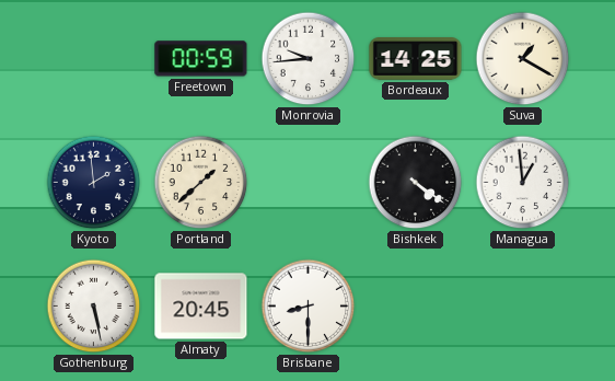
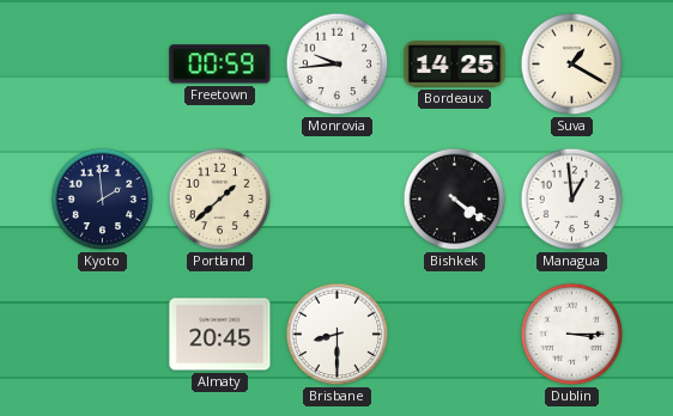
Gothenburg: 5:28 -> none
Dublin: none -> 3:15
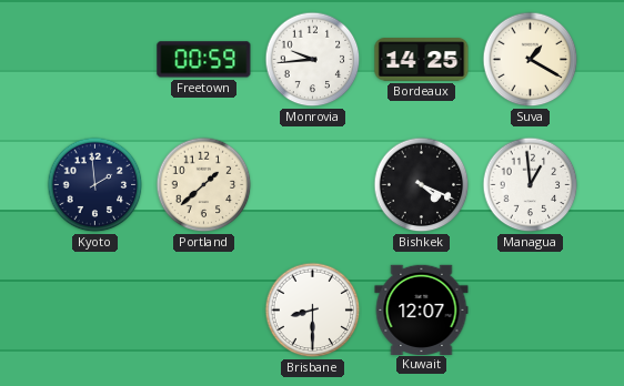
Bishkek: 4:21 -> 4:19
Almaty: 20:45 -> none
Kuwait: none -> 12:07
Dublin: 3:15 -> none
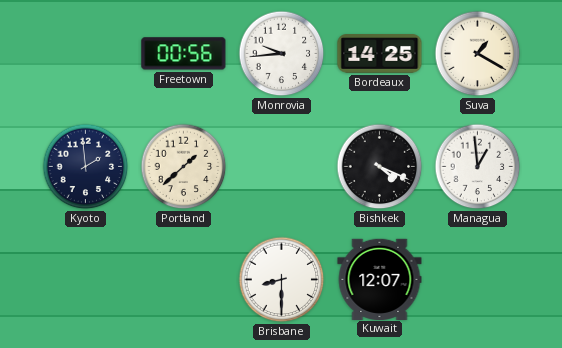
Freetown: 00:59 -> 00:56
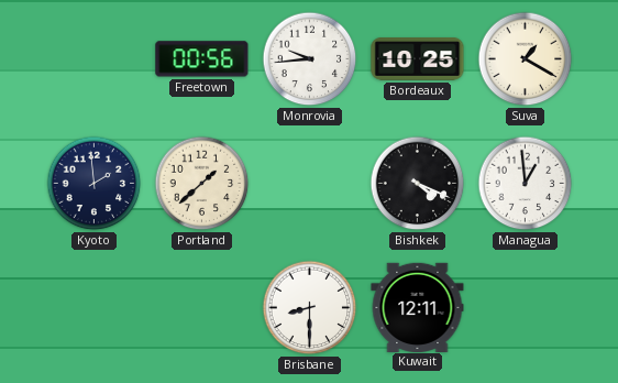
Bordeaux: 14:25 -> 10:25
Kuwait: 12:07 -> 12:11
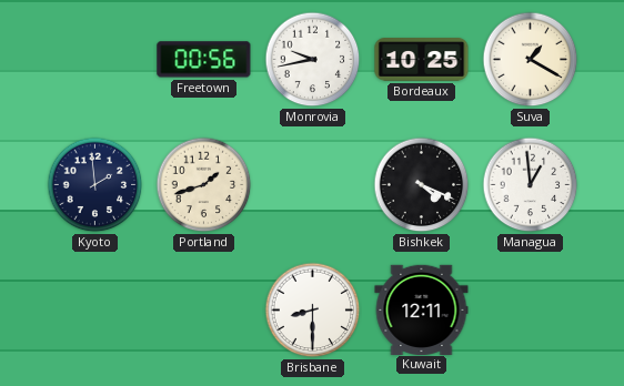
Monrovia: 9:44 -> 9:43
Portland: 1:38 -> 1:42
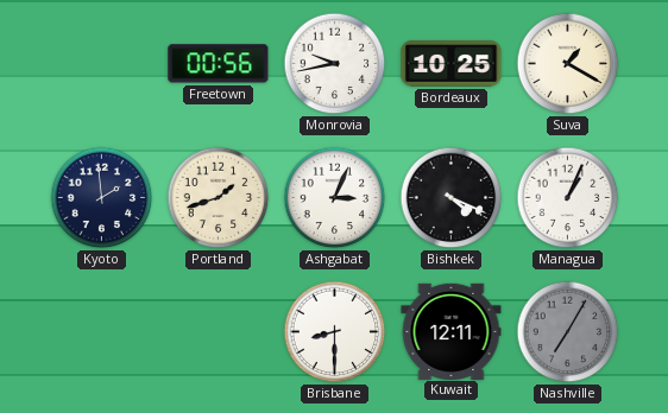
Ashgabat: none -> 3:04
Managua: 12:59 -> 1:04
Nashville: none -> 7:05
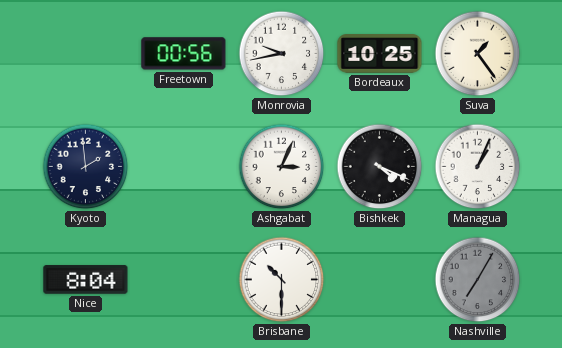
Suva: 1:20 -> 1:24
Portland: 1:42 -> none
Nice: none -> 8:04
Brisbane: 8:30 -> 10:30
Kuwait: 12:11 -> none
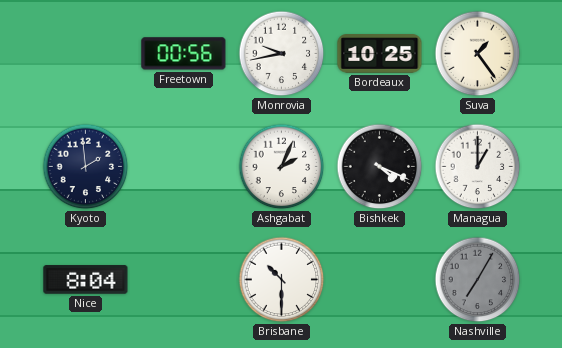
Ashgabat: 3:04 -> 2:04
Managua: 1:04 -> 1:00
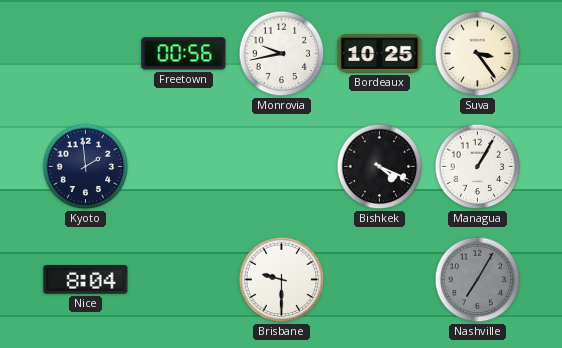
Suva: 1:24 -> 3:24
Ashgabat: 2:04 -> none
Managua: 1:00 -> 1:05
Brisbane: 10:30 -> 9:30
